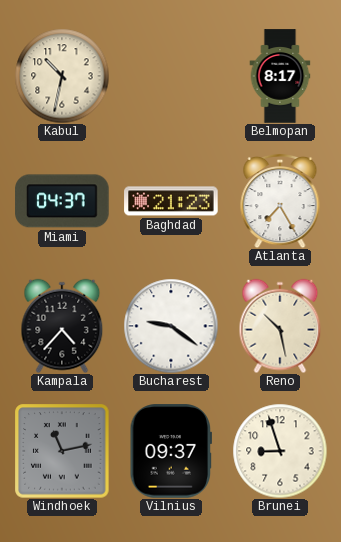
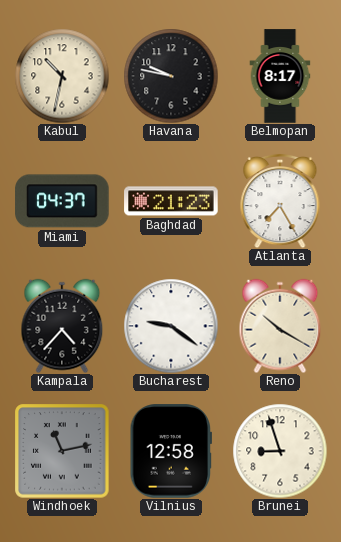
Havana: none -> 9:47
Reno: 10:28 -> 10:20
Vilnius: 09:37 -> 12:58
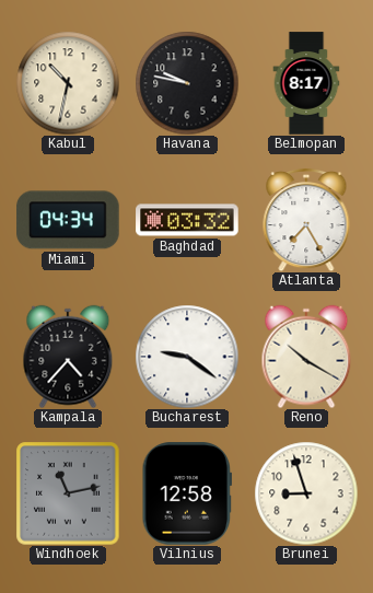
Miami: 04:37 -> 04:34
Baghdad: 21:23 -> 03:32
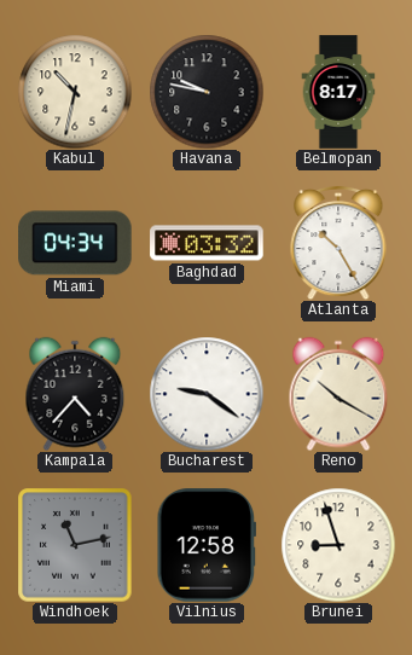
Atlanta: 7:25 -> 10:25
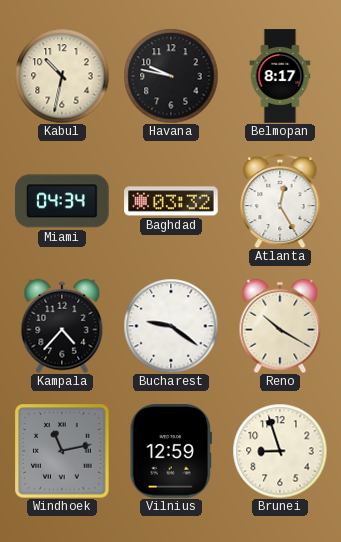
Atlanta: 10:25 -> 12:25
Vilnius: 12:58 -> 12:59
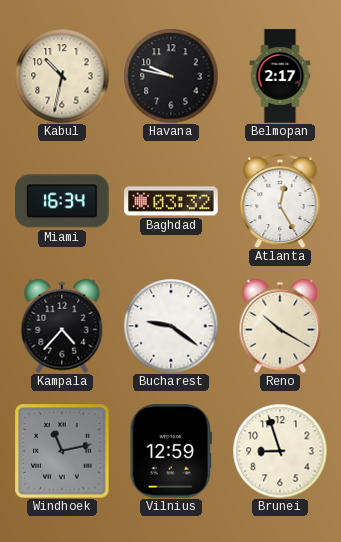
Belmopan: 8:17 -> 2:17
Miami: 04:34 -> 16:34
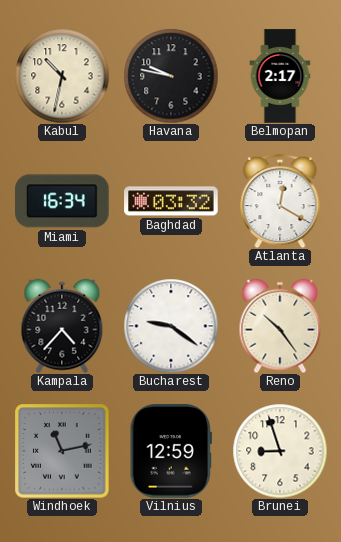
Atlanta: 12:25 -> 12:20
Reno: 10:20 -> 10:24
